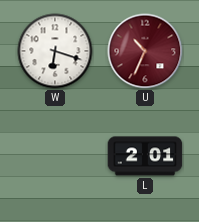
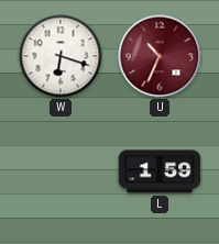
L: 2:01 -> 1:59
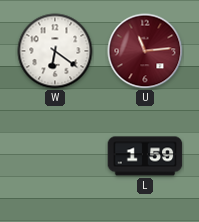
W: 6:18 -> 6:21
U: 10:34 -> 11:14
